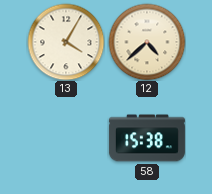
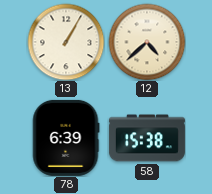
13: 4:05 -> 1:05
78: none -> 6:39
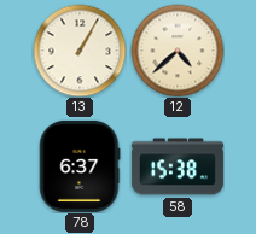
78: 6:39 -> 6:37
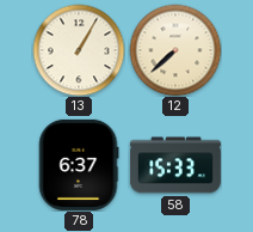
12: 4:38 -> 7:38
58: 15:38 -> 15:33
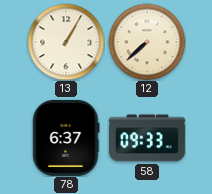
58: 15:33 -> 09:33
